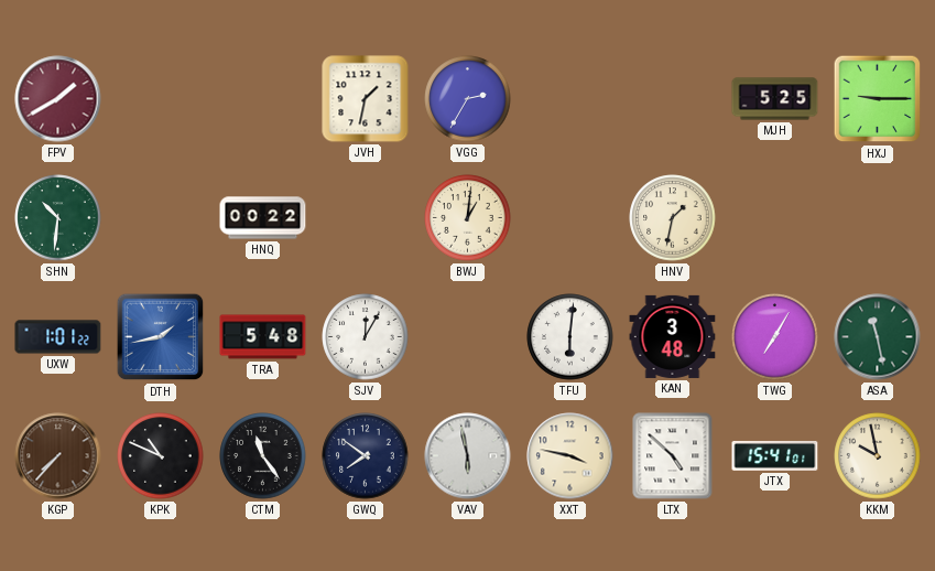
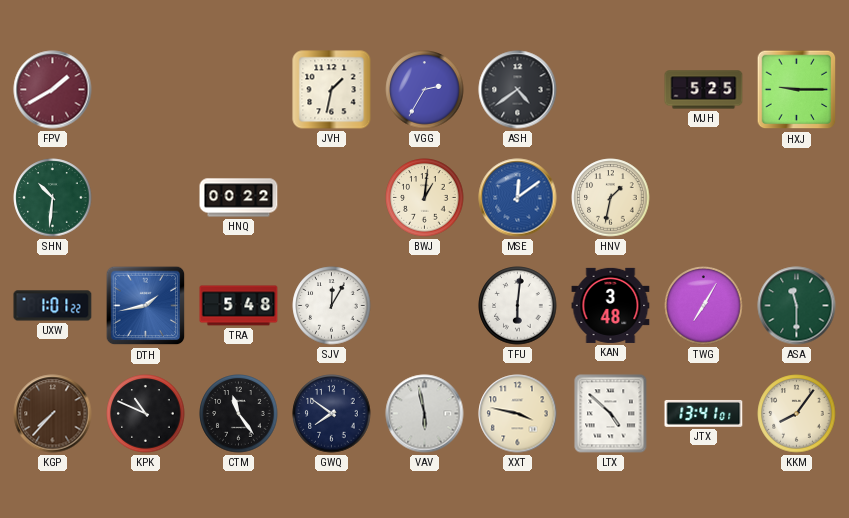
ASH: none -> 4:39
MSE: none -> 12:09
ASA: 11:28 -> 11:30
JTX: 15:41 -> 13:41
KKM: 9:58 -> 8:06
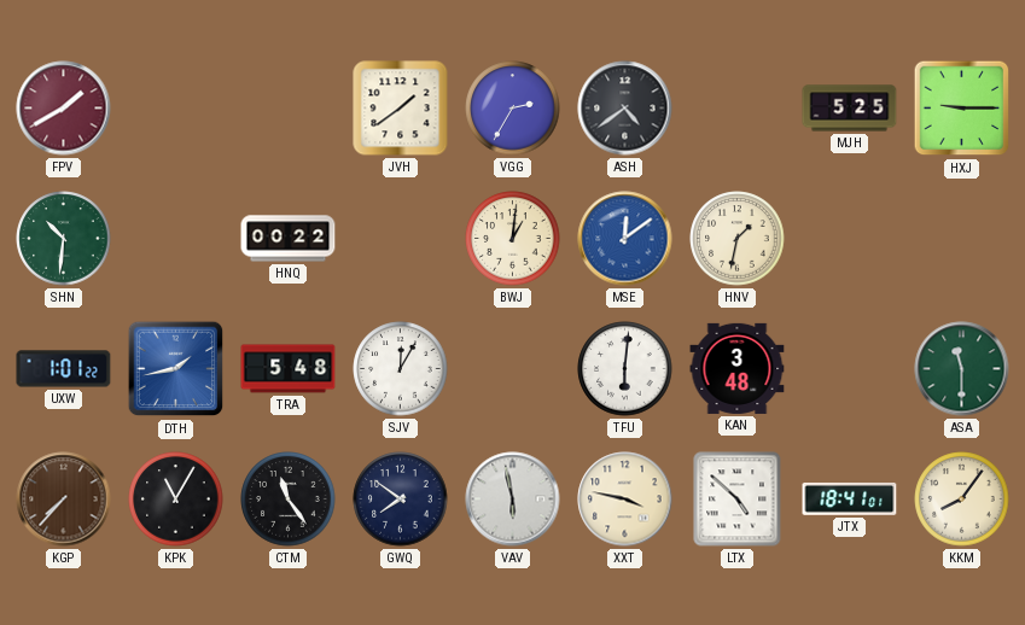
JVH: 1:32 -> 1:39
TWG: 7:05 -> none
KPK: 10:49 -> 11:05
JTX: 13:41 -> 18:41
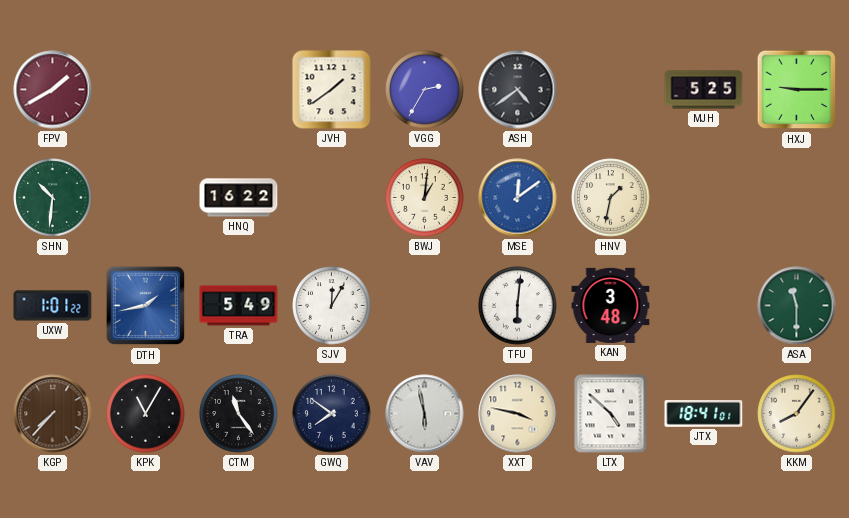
HNQ: 00:22 -> 16:22
TRA: 5:48 -> 5:49
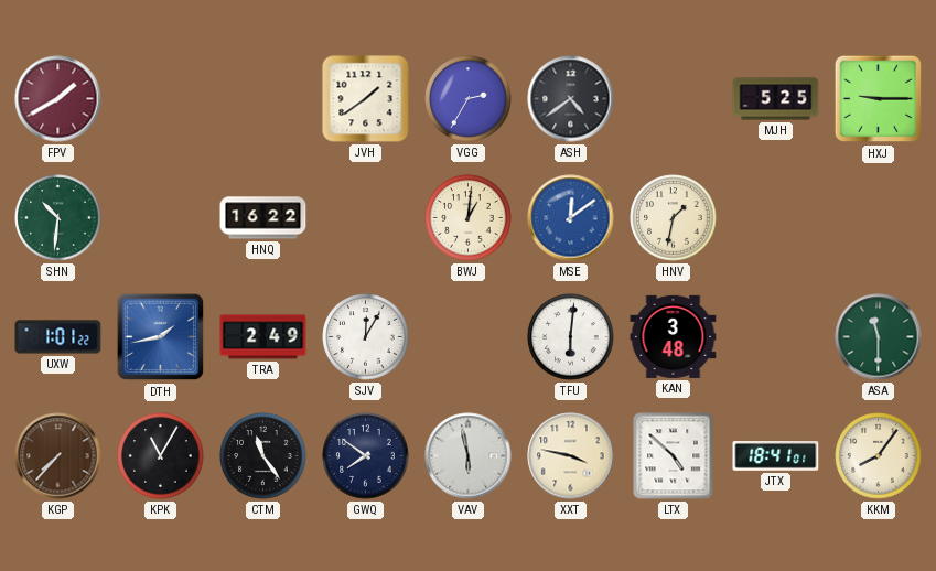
TRA: 5:49 -> 2:49
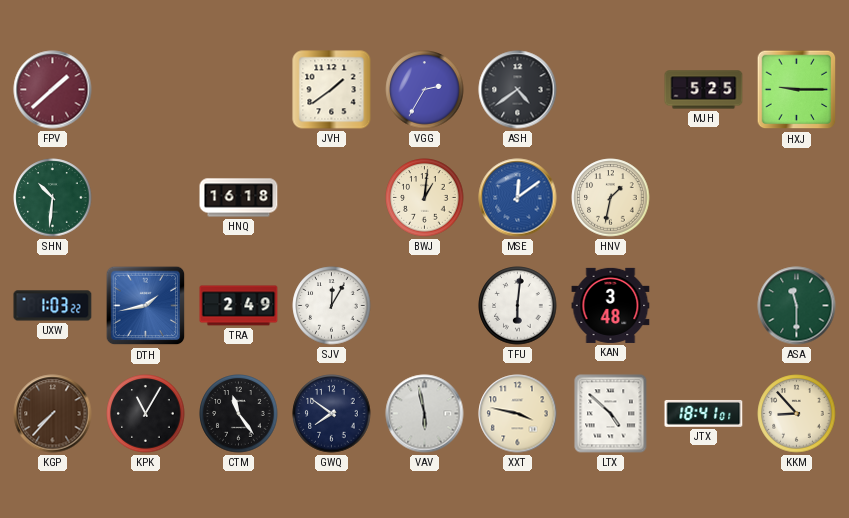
FPV: 1:40 -> 1:38
HNQ: 16:22 -> 16:18
UXW: 1:01 -> 1:03
KKM: 8:06 -> 8:53
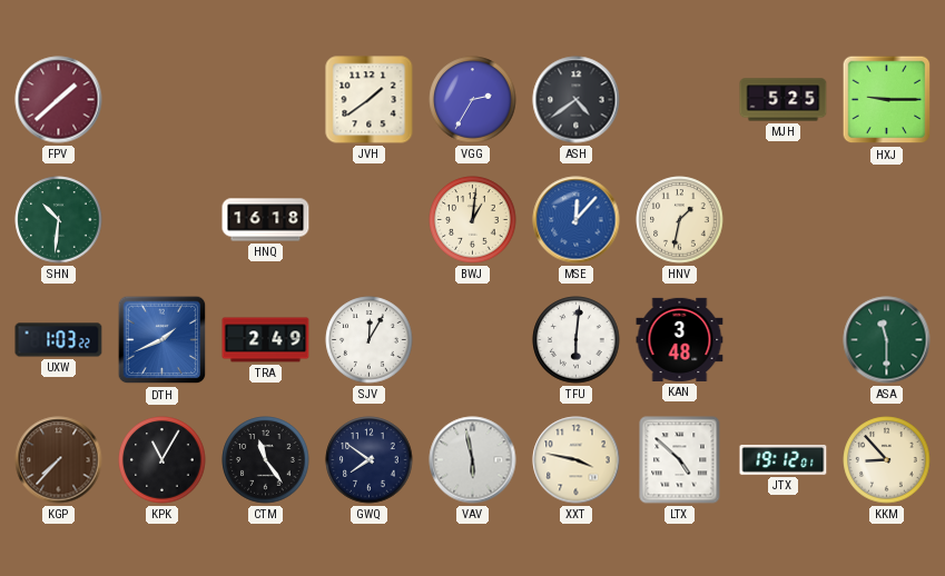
MSE: 12:09 -> 12:07
DTH: 1:43 -> 1:41
JTX: 18:41 -> 19:12
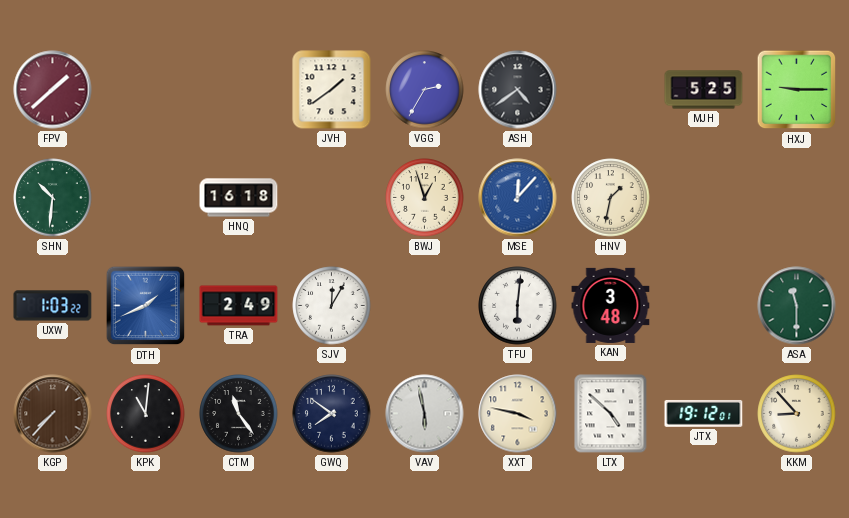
BWJ: 1:01 -> 12:57
KPK: 11:05 -> 11:01
